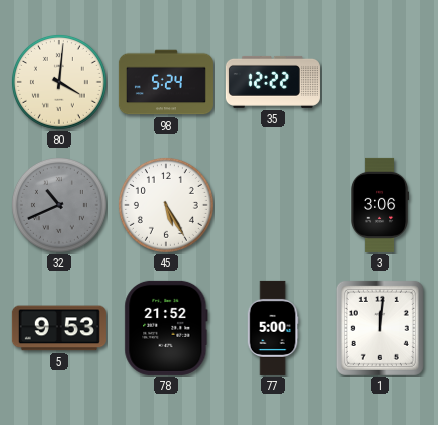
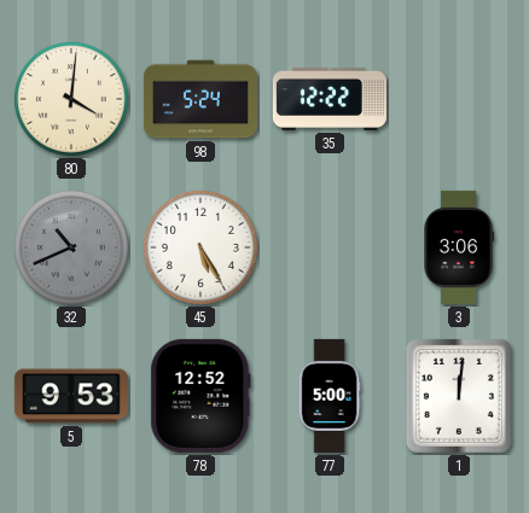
78: 21:52 -> 12:52
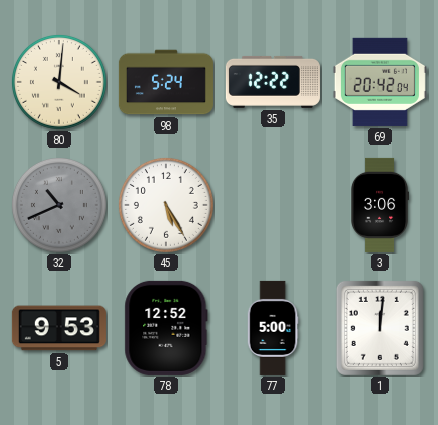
69: none -> 20:42
